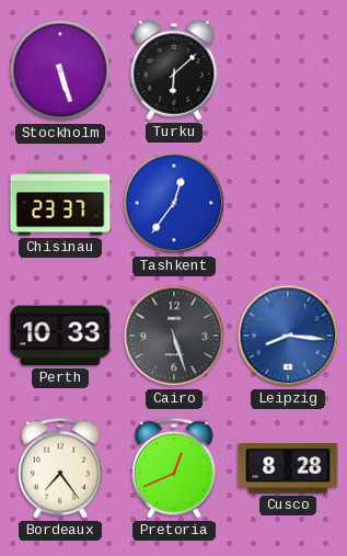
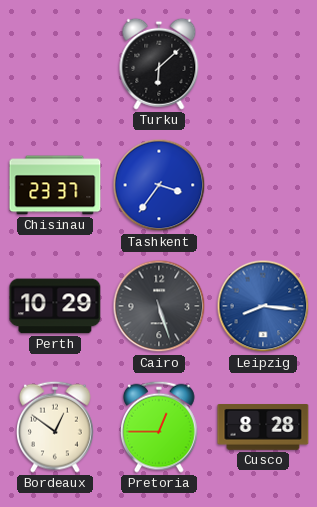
Stockholm: 5:27 -> none
Tashkent: 12:36 -> 3:36
Perth: 10:33 -> 10:29
Bordeaux: 7:24 -> 12:51
Pretoria: 12:41 -> 12:45
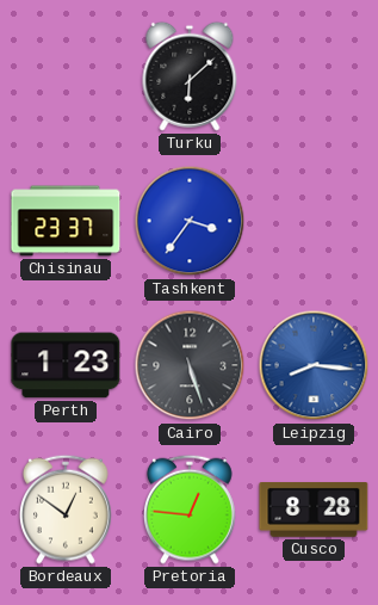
Perth: 10:29 -> 1:23
Pretoria: 12:45 -> 12:46
